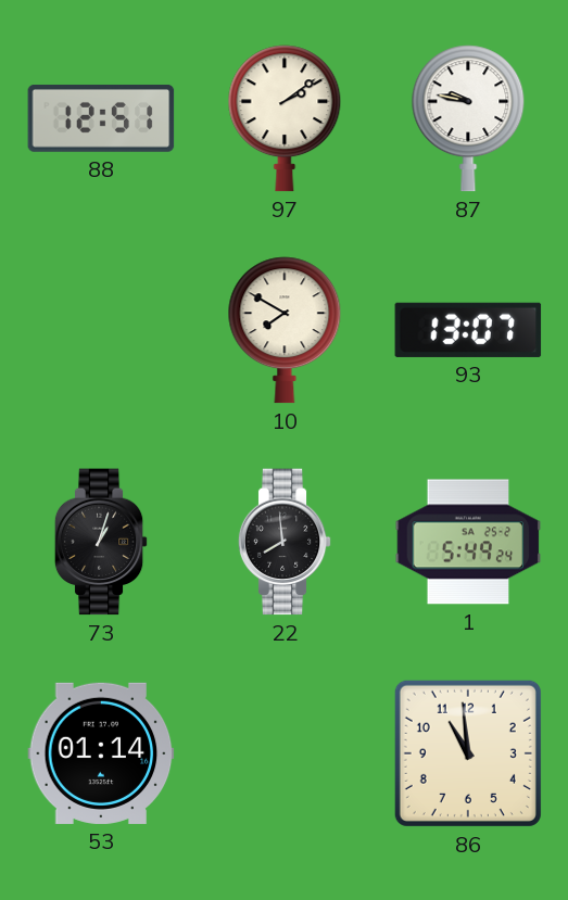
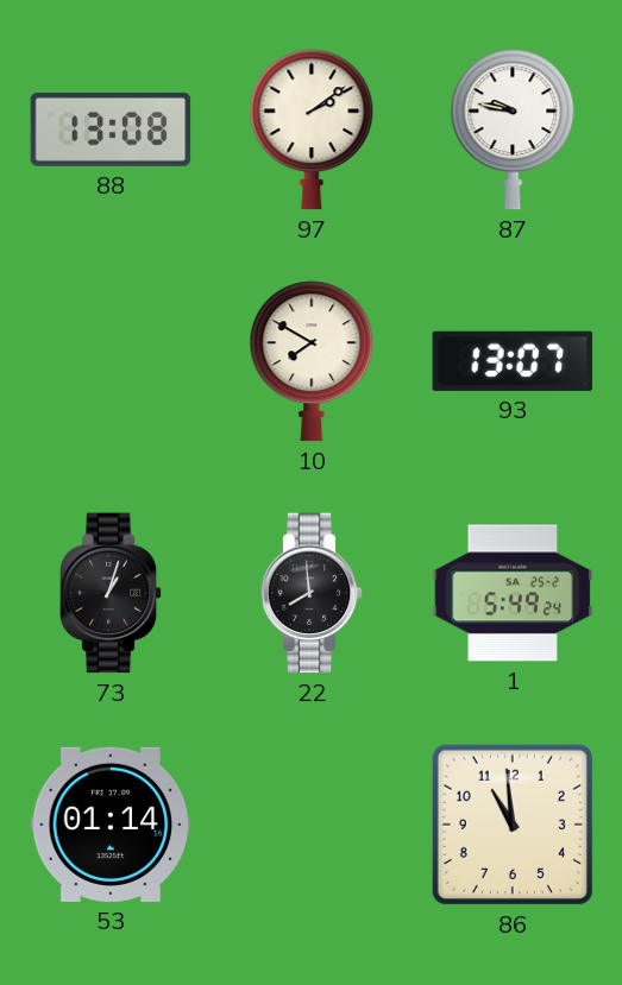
88: 12:51 -> 13:08
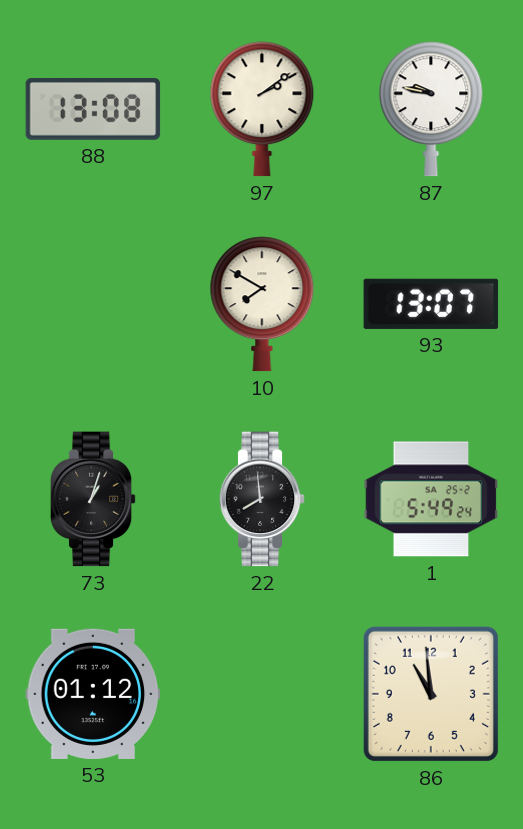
53: 01:14 -> 01:12
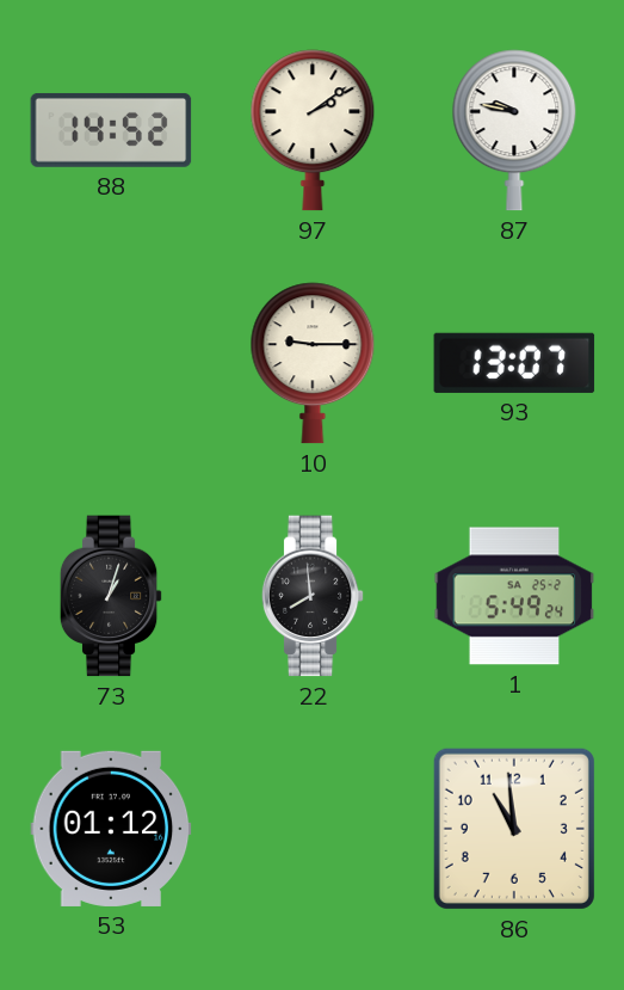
88: 13:08 -> 14:52
10: 7:50 -> 9:15
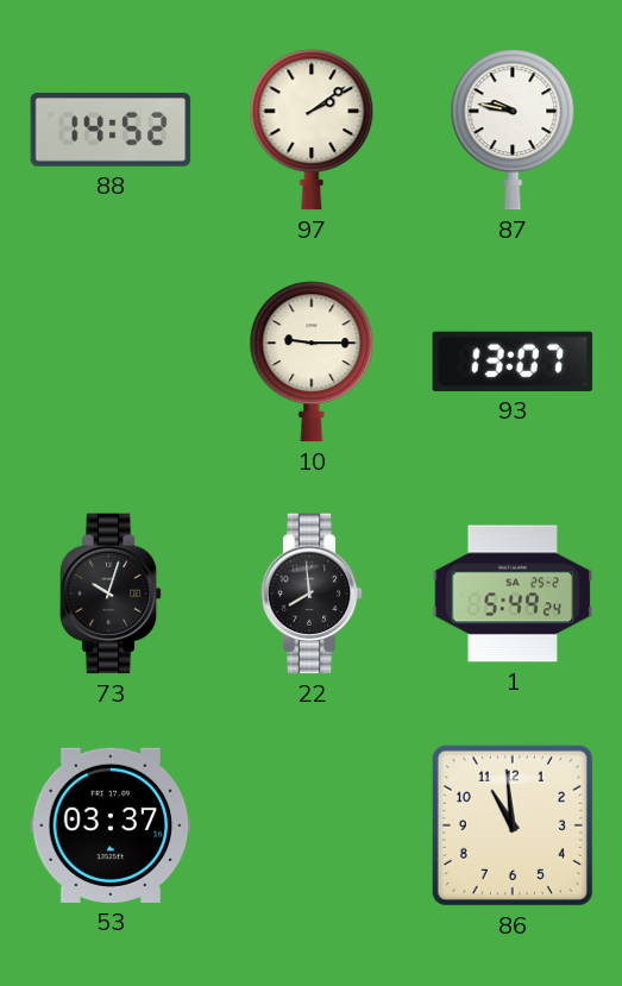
73: 1:03 -> 10:03
53: 01:12 -> 03:37
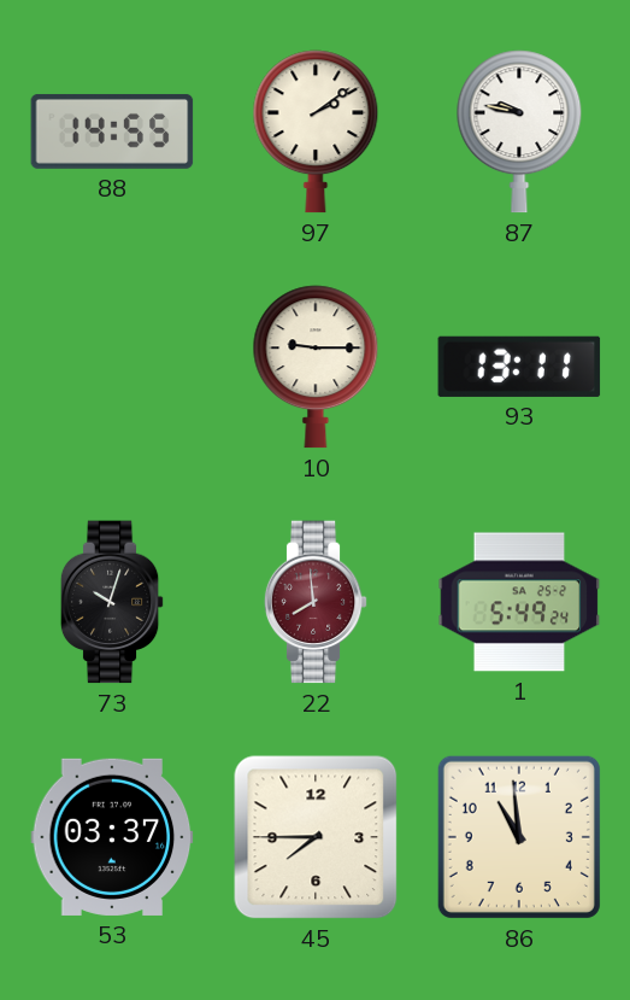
88: 14:52 -> 14:55
93: 13:07 -> 13:11
22 dial: black -> burgundy
45: none -> 7:45
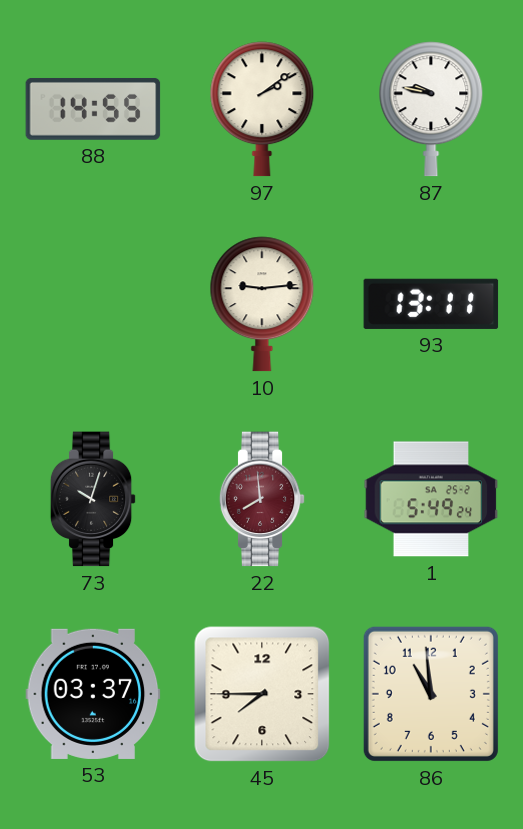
10: 9:15 -> 9:14
